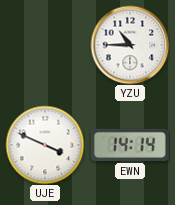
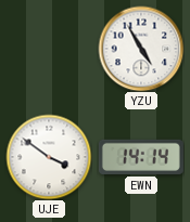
YZU: 10:45 -> 4:55
UJE: 3:49 -> 3:51
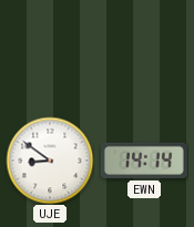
YZU: 4:55 -> none
UJE: 3:51 -> 8:51
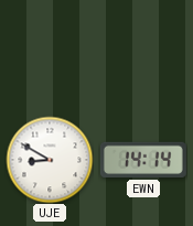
UJE: 8:51 -> 8:50
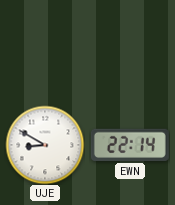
EWN: 14:14 -> 22:14
